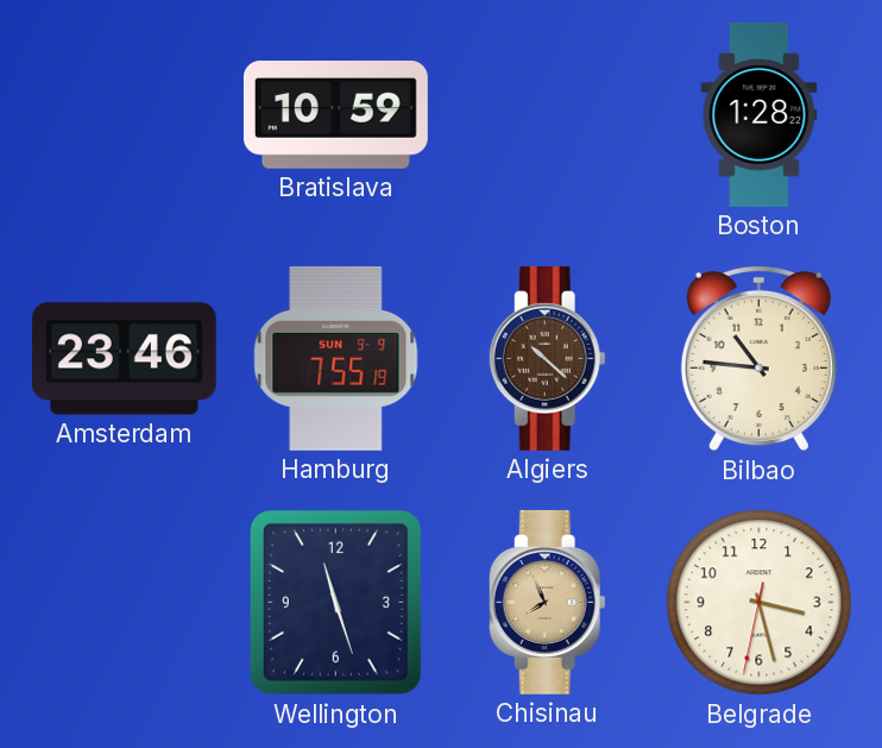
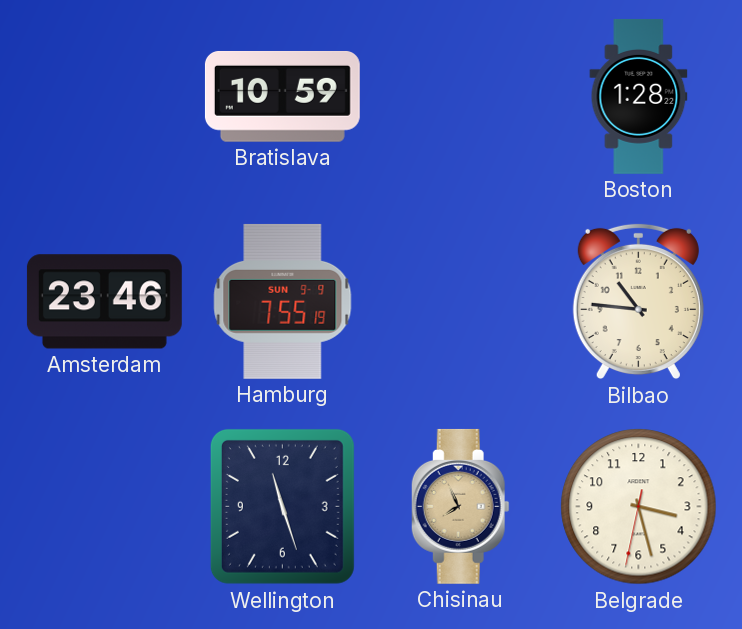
Algiers: 10:22 -> none
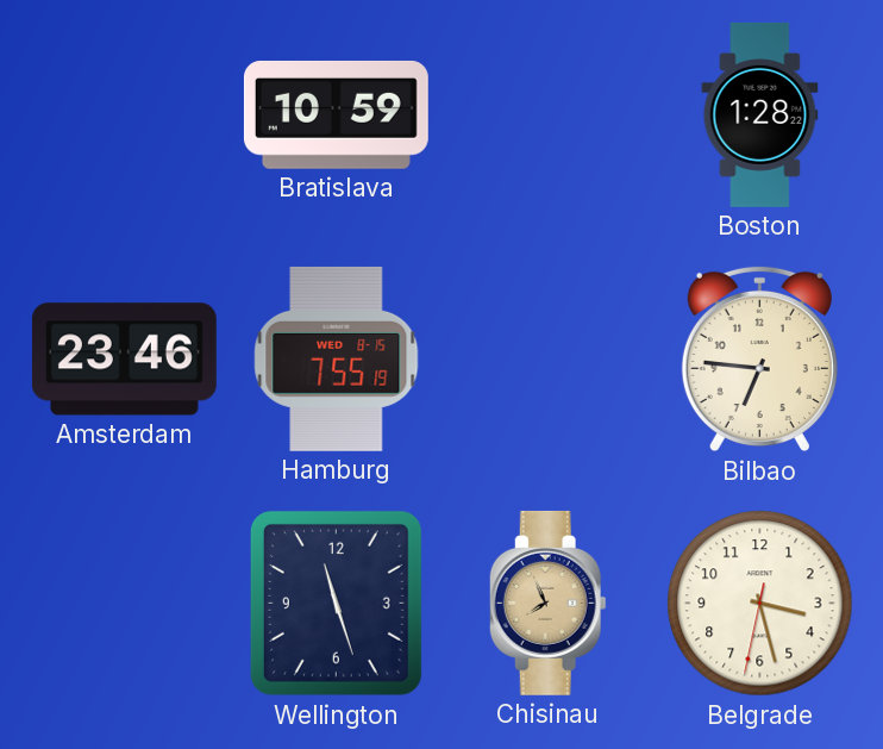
Hamburg date: SUN 9-9 -> WED 8-15
Bilbao: 10:46 -> 6:46
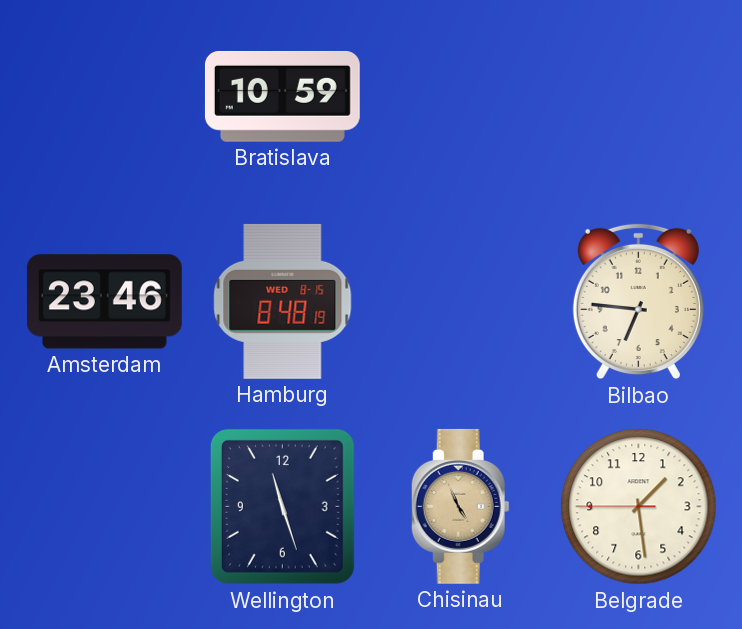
Boston: 1:28 -> none
Hamburg: 7:55 -> 8:48
Chisinau: 7:56 -> 4:56
Belgrade: 3:27 -> 1:28
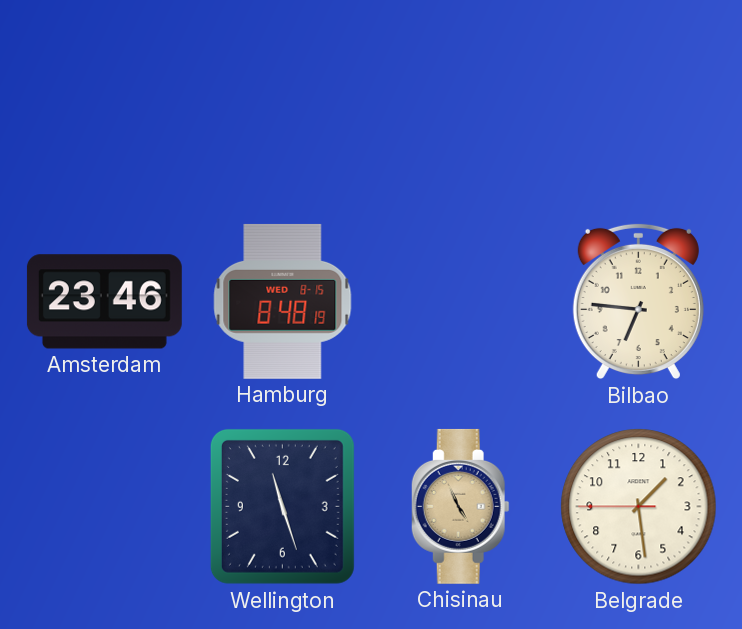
Bratislava: 10:59 -> none
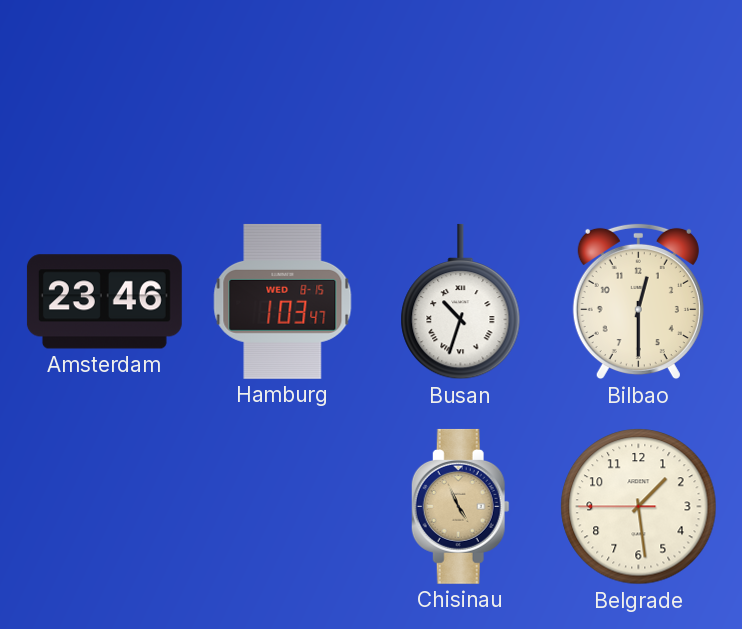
Hamburg: 8:48 -> 1:03
Busan: none -> 10:33
Bilbao: 6:46 -> 12:30
Wellington: 11:27 -> none
